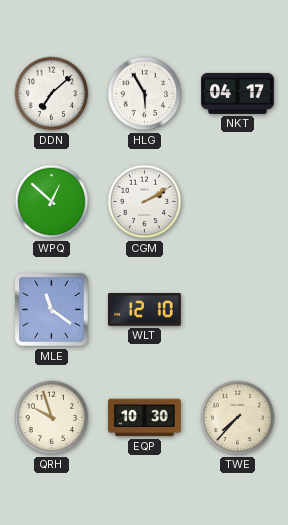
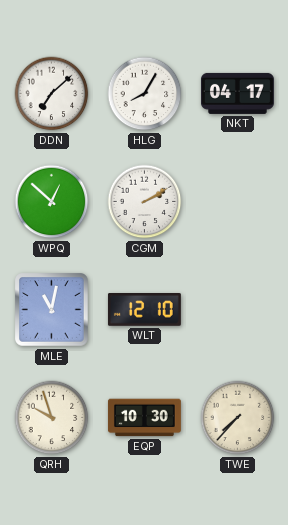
HLG: 5:55 -> 8:05
MLE: 11:21 -> 11:02
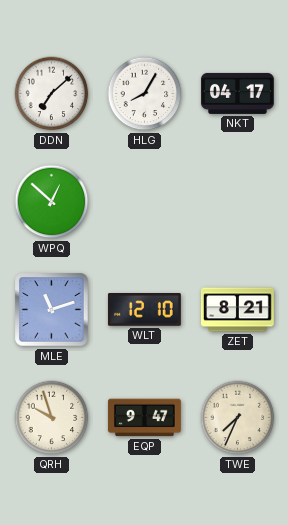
CGM: 2:10 -> none
MLE: 11:02 -> 11:12
ZET: none -> 8:21
EQP: 10:30 -> 9:47
TWE: 7:37 -> 7:34
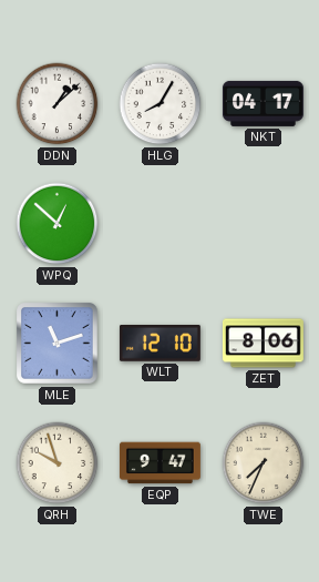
DDN: 7:08 -> 1:08
ZET: 8:21 -> 8:06
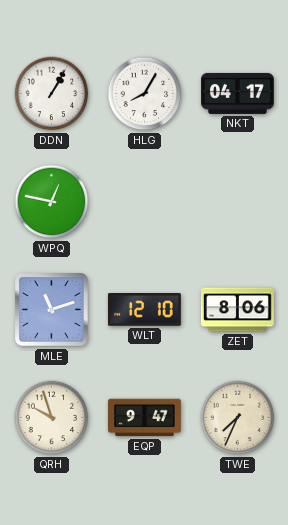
DDN: 1:08 -> 1:05
WPQ: 12:52 -> 12:47
